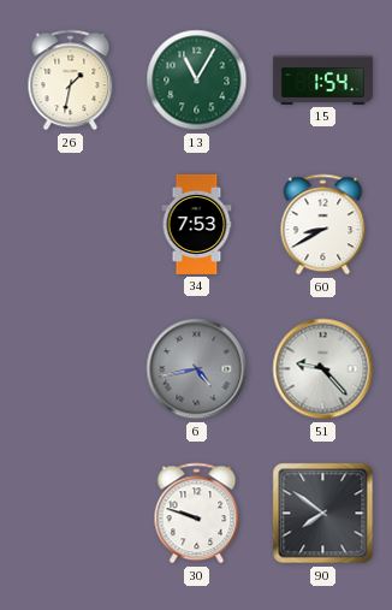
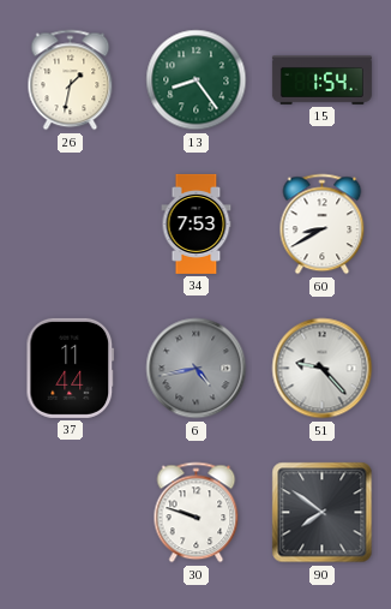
13: 11:05 -> 8:24
37: none -> 11:44
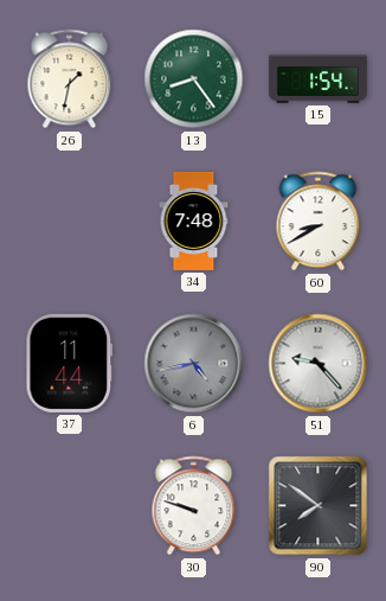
34: 7:53 -> 7:48
